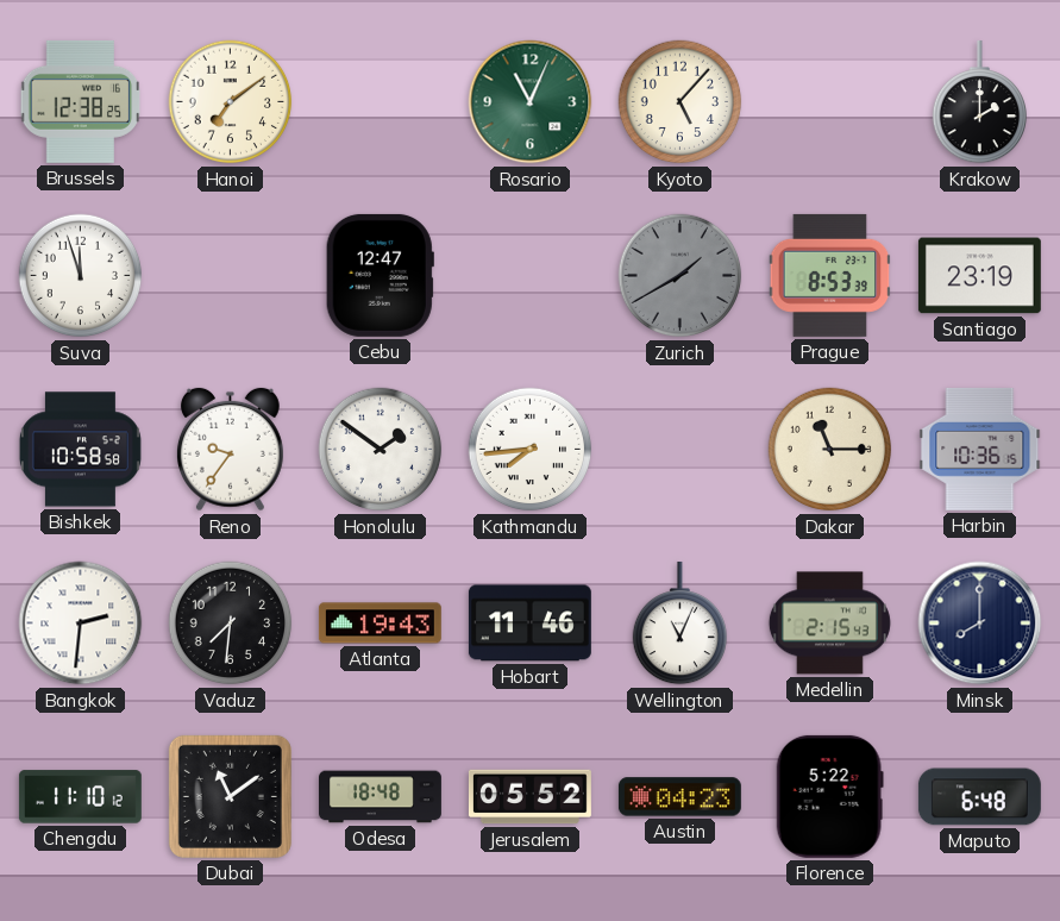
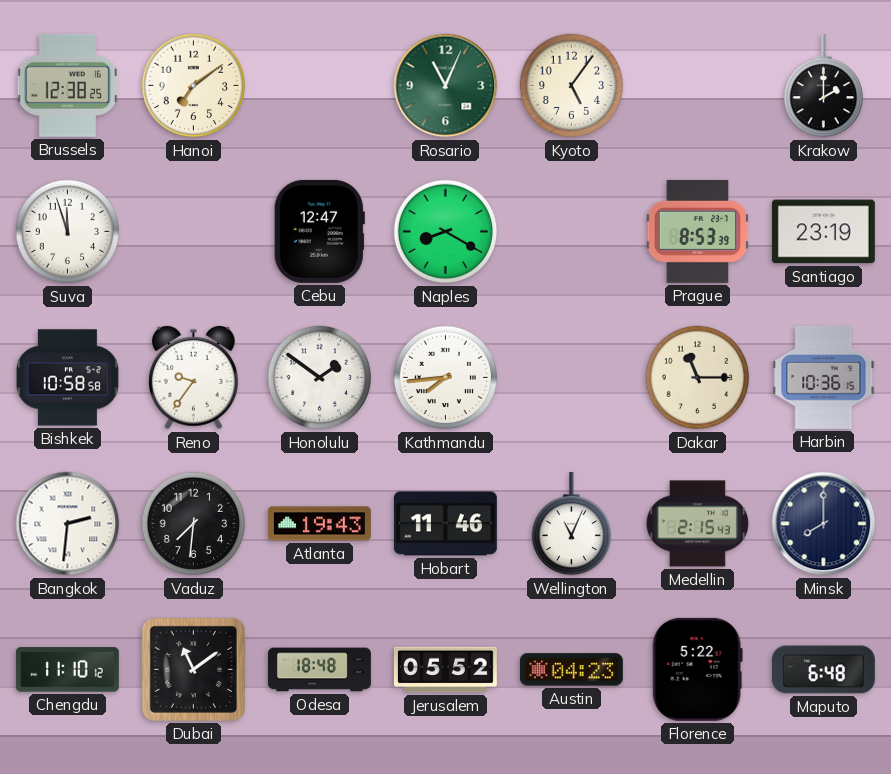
Kyoto: 5:07 -> 5:06
Naples: none -> 8:20
Zurich: 1:40 -> none
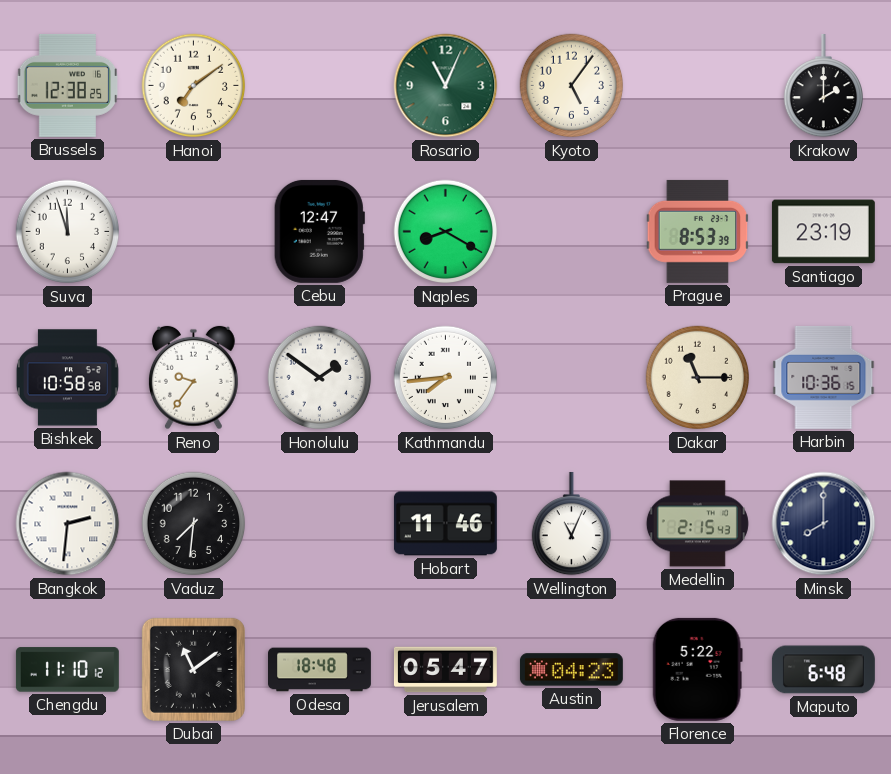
Atlanta: 19:43 -> none
Jerusalem: 05:52 -> 05:47
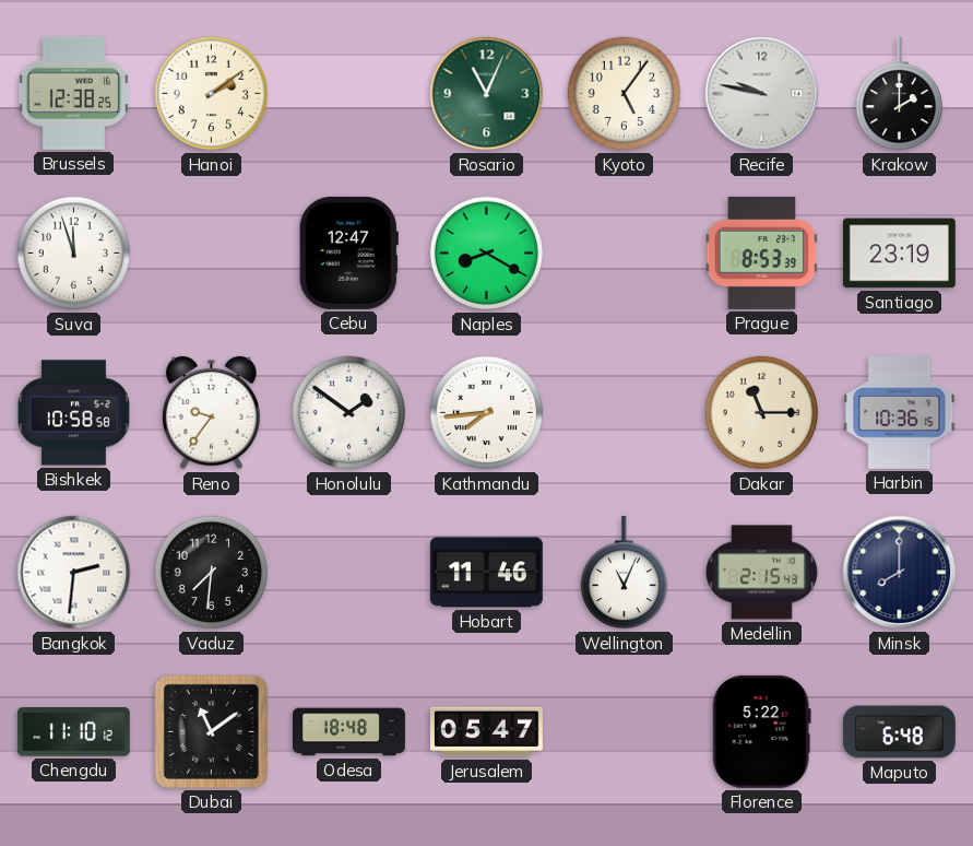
Hanoi: 7:09 -> 2:09
Recife: none -> 9:47
Austin: 04:23 -> none
